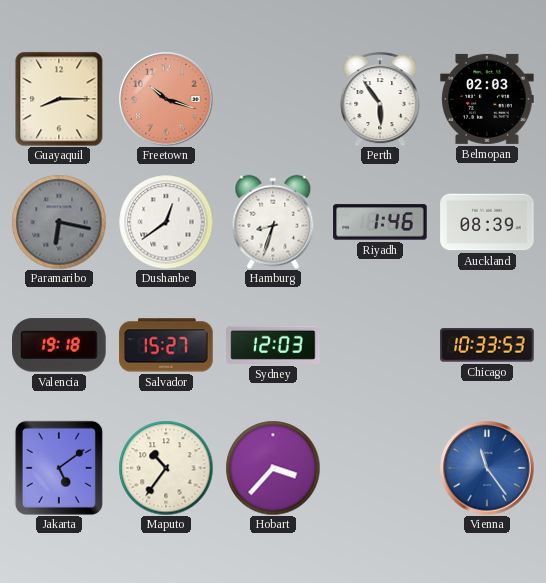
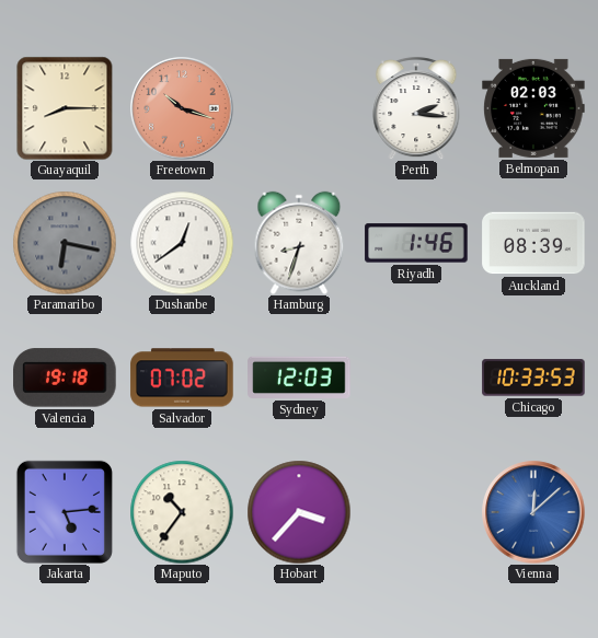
Perth: 5:54 -> 2:16
Salvador: 15:27 -> 07:02
Jakarta: 5:09 -> 5:14
Vienna: 11:24 -> 12:08
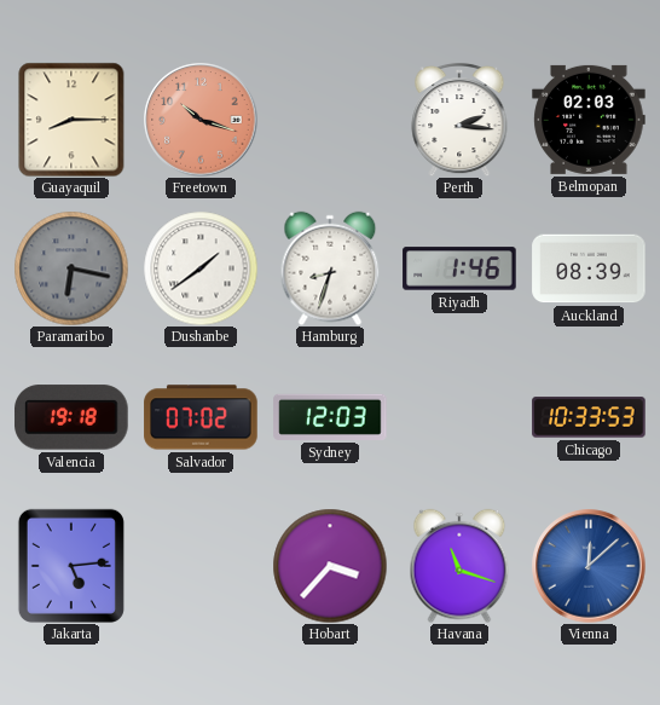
Dushanbe: 12:39 -> 1:39
Maputo: 10:36 -> none
Havana: none -> 11:18
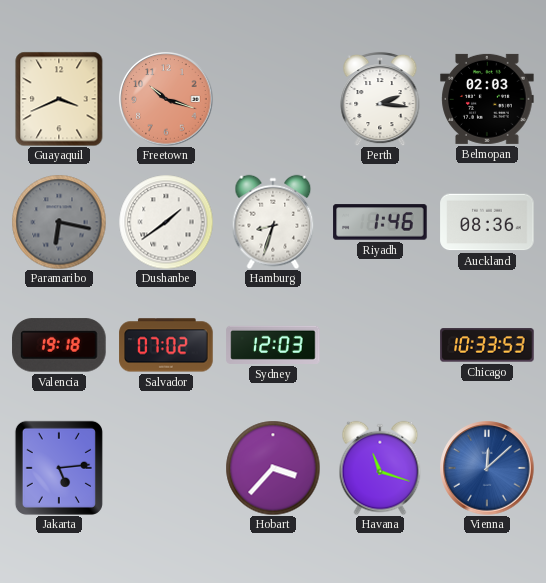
Guayaquil: 8:15 -> 3:41
Auckland: 08:39 -> 08:36
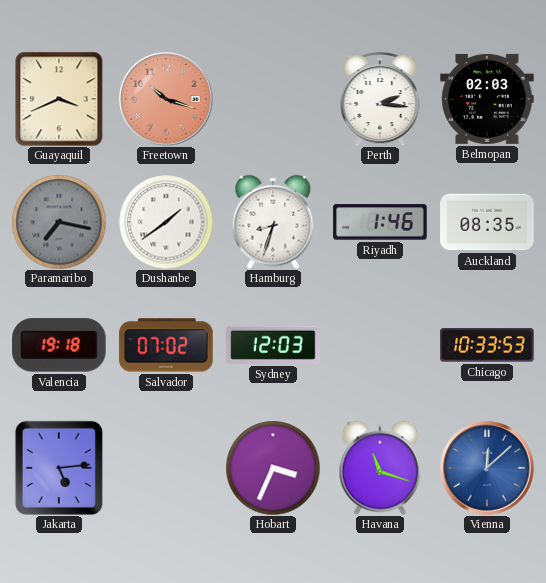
Paramaribo: 6:17 -> 7:17
Auckland: 08:36 -> 08:35
Hobart: 3:37 -> 3:34
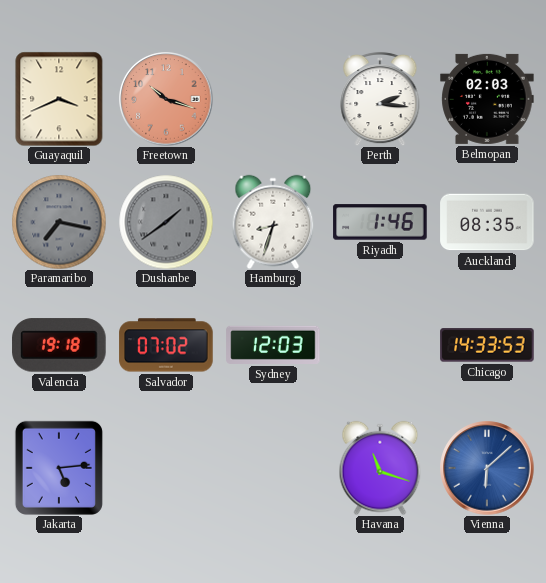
Dushanbe dial: white -> grey
Chicago: 10:33 -> 14:33
Hobart: 3:34 -> none
Vienna: 12:08 -> 6:08
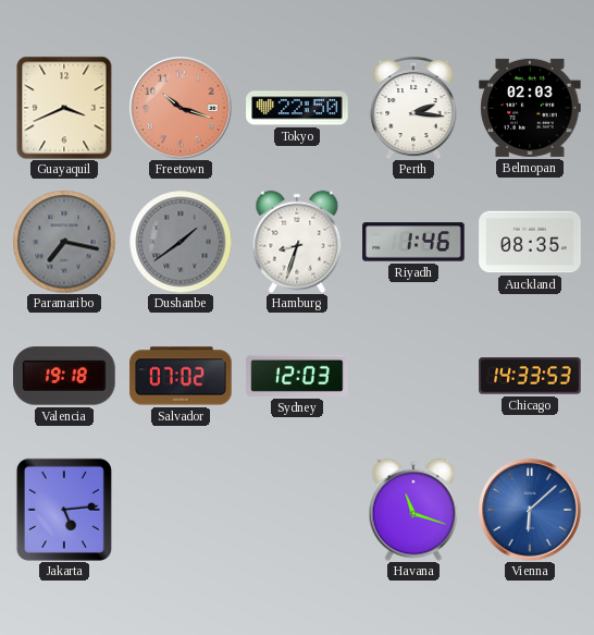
Tokyo: none -> 22:50
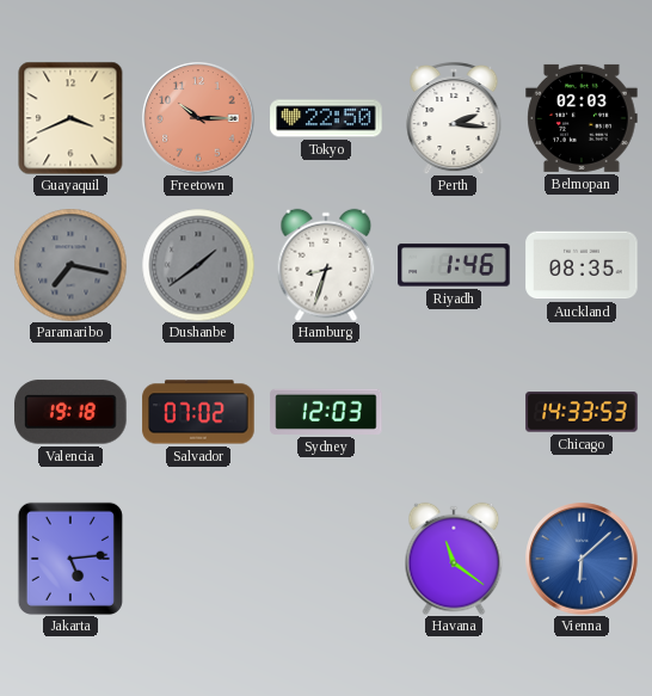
Freetown: 10:18 -> 10:15
Havana: 11:18 -> 11:21
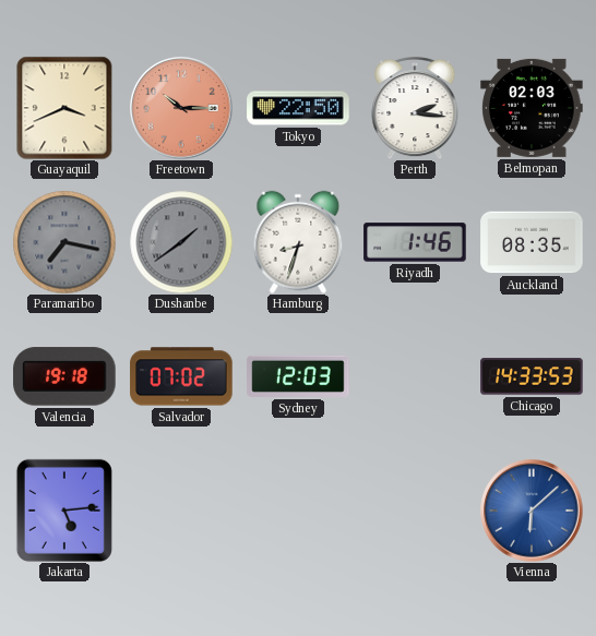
Havana: 11:21 -> none
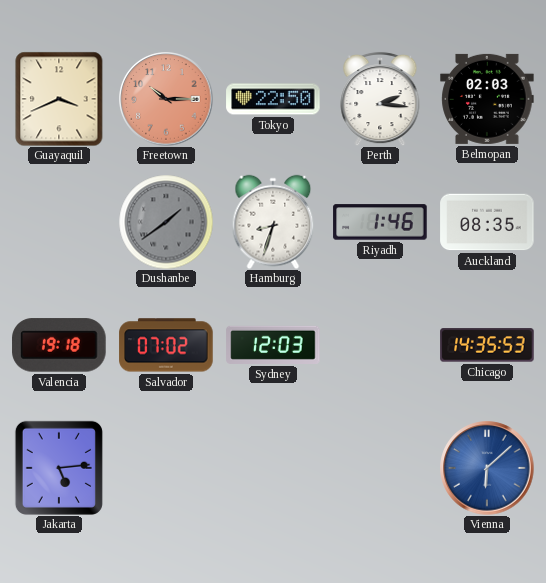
Paramaribo: 7:17 -> none
Chicago: 14:33 -> 14:35
